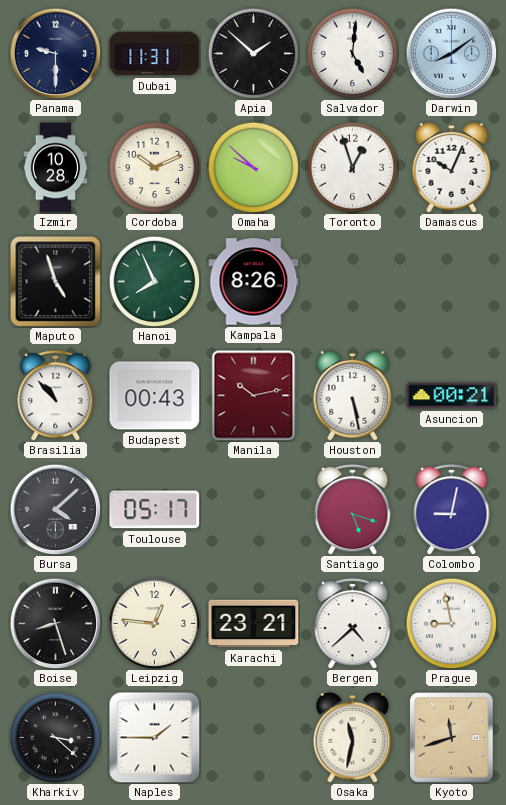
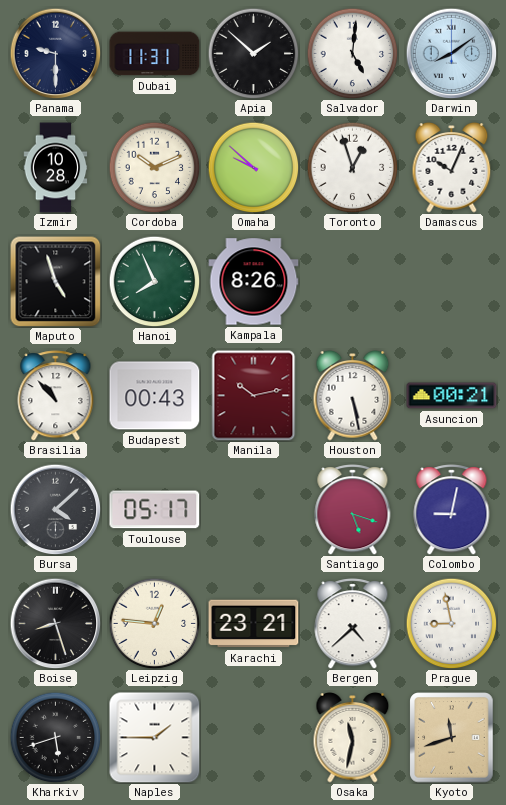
Kharkiv: 3:22 -> 5:42
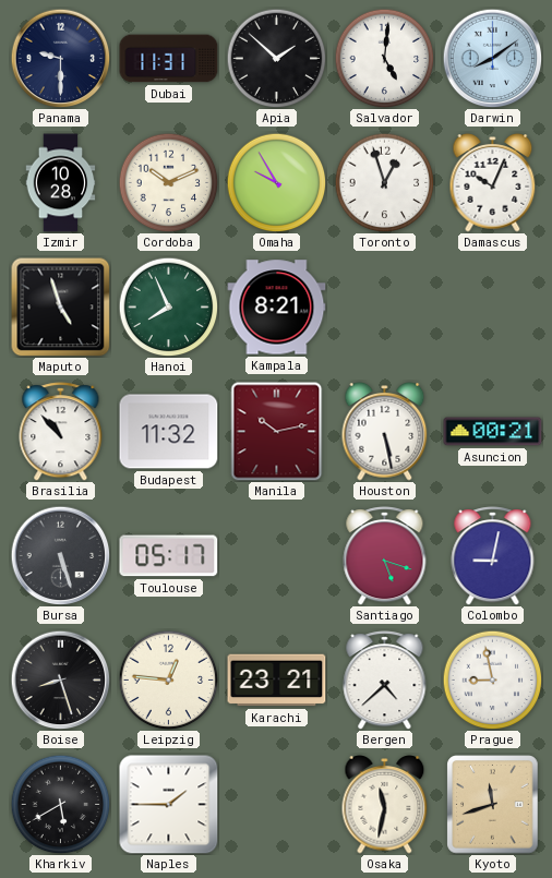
Omaha: 9:52 -> 9:55
Kampala: 8:26 -> 8:21
Budapest: 00:43 -> 11:32
Bursa: 4:08 -> 5:27
Kharkiv: 5:42 -> 5:40
